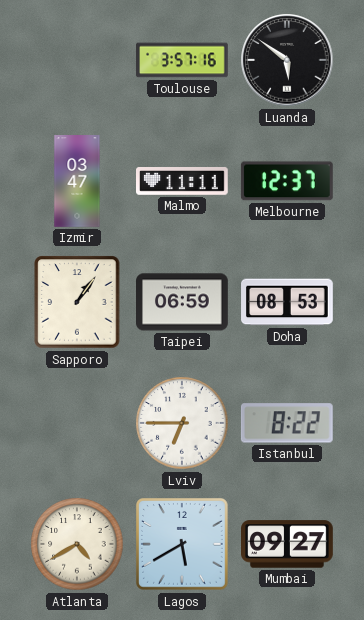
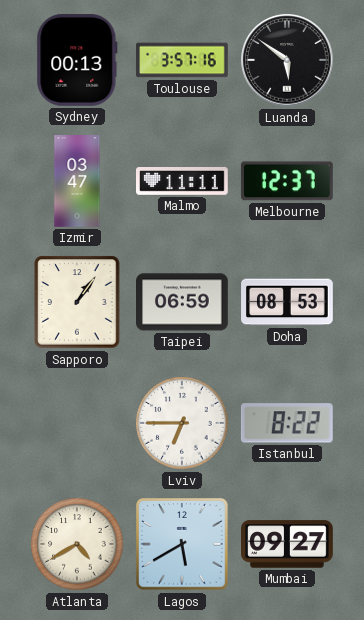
Sydney: none -> 00:13
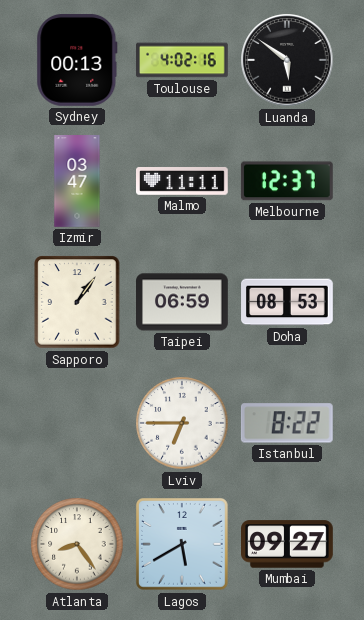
Toulouse: 3:57 -> 4:02
Atlanta: 4:40 -> 8:24
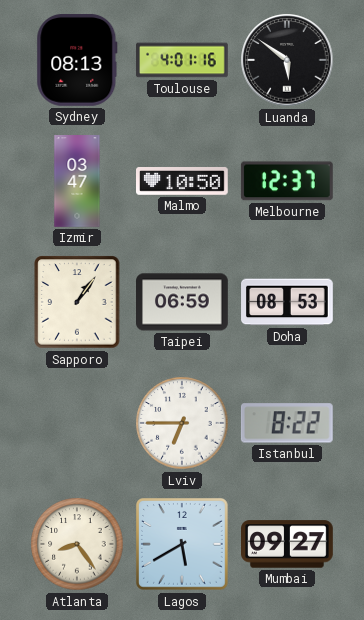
Sydney: 00:13 -> 08:13
Toulouse: 4:02 -> 4:01
Malmo: 11:11 -> 10:50
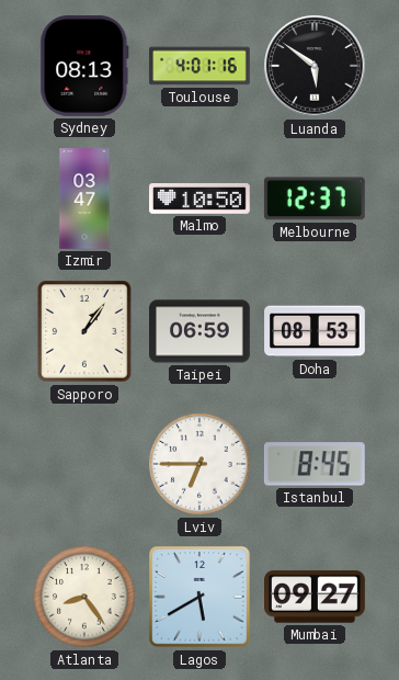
Istanbul: 8:22 -> 8:45
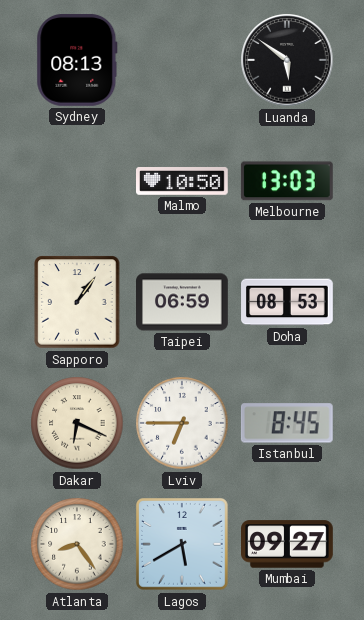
Toulouse: 4:01 -> none
Izmir: 03:47 -> none
Melbourne: 12:37 -> 13:03
Dakar: none -> 6:19
